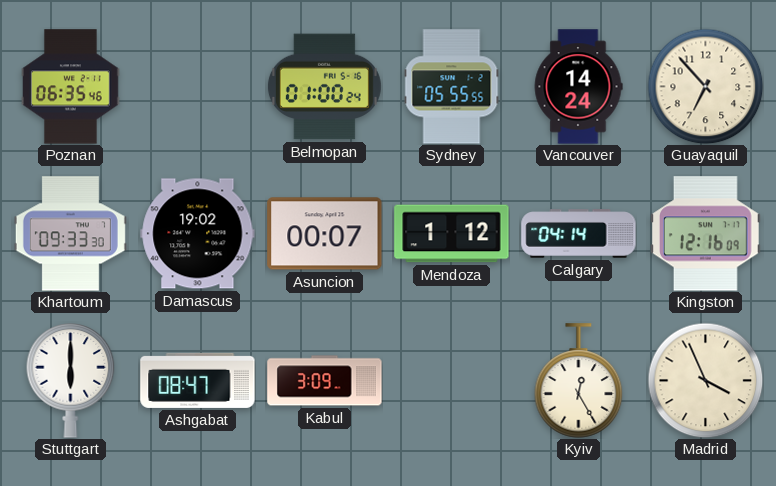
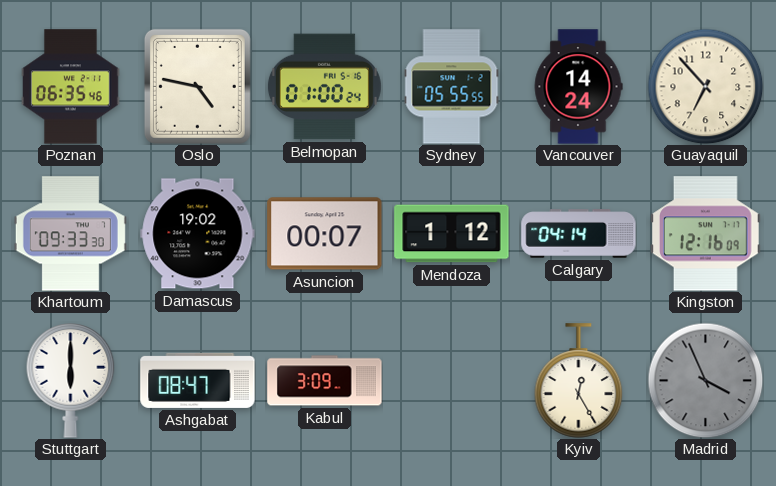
Oslo: none -> 4:47
Madrid dial: cream -> grey
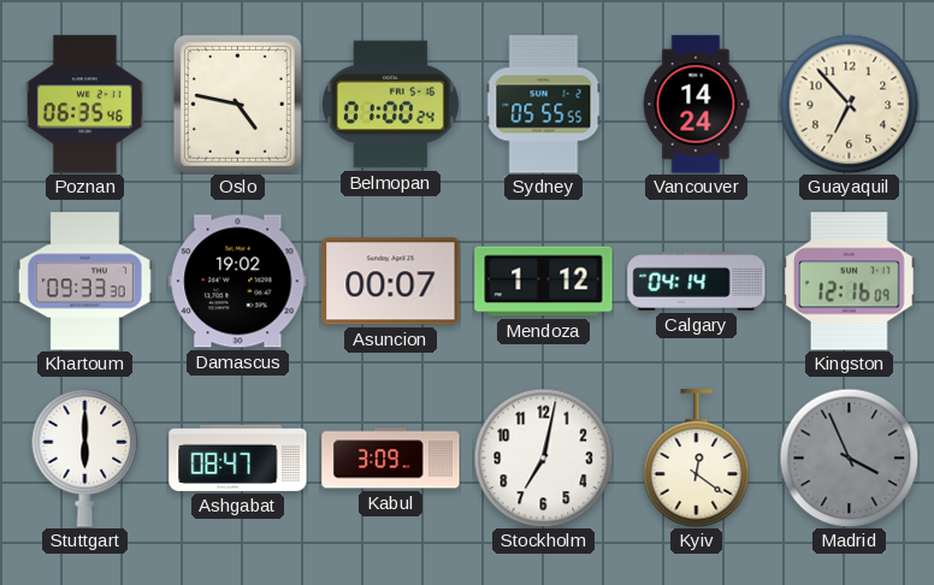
Stockholm: none -> 7:02
Kyiv: 12:25 -> 12:21
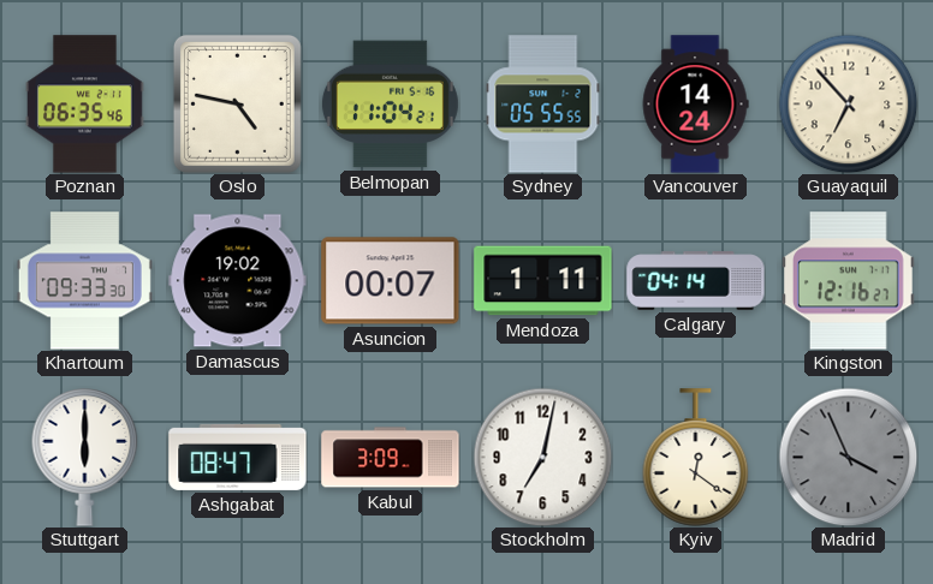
Belmopan: 01:00 -> 11:04
Mendoza: 1:12 -> 1:11
Kingston: 12:16:09 -> 12:16:27
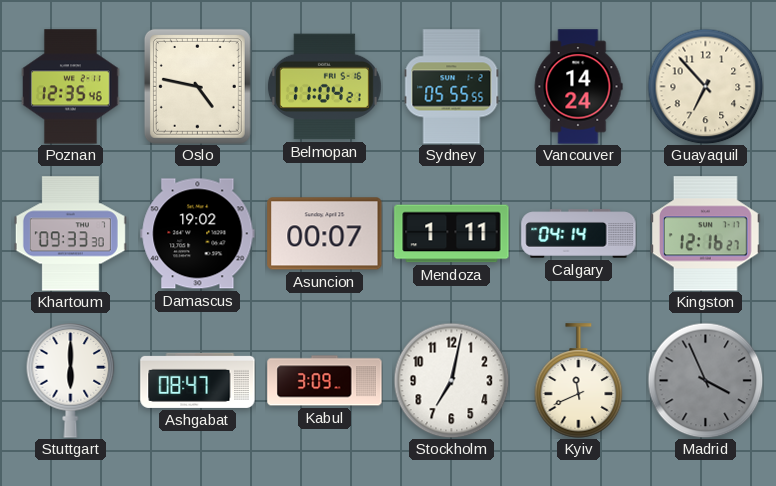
Poznan: 06:35 -> 12:35
Kyiv: 12:21 -> 11:41
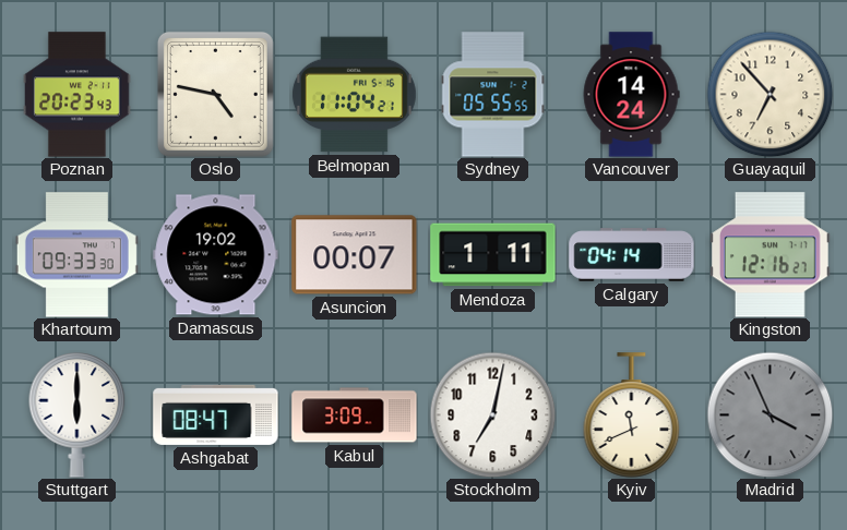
Poznan: 12:35 -> 20:23
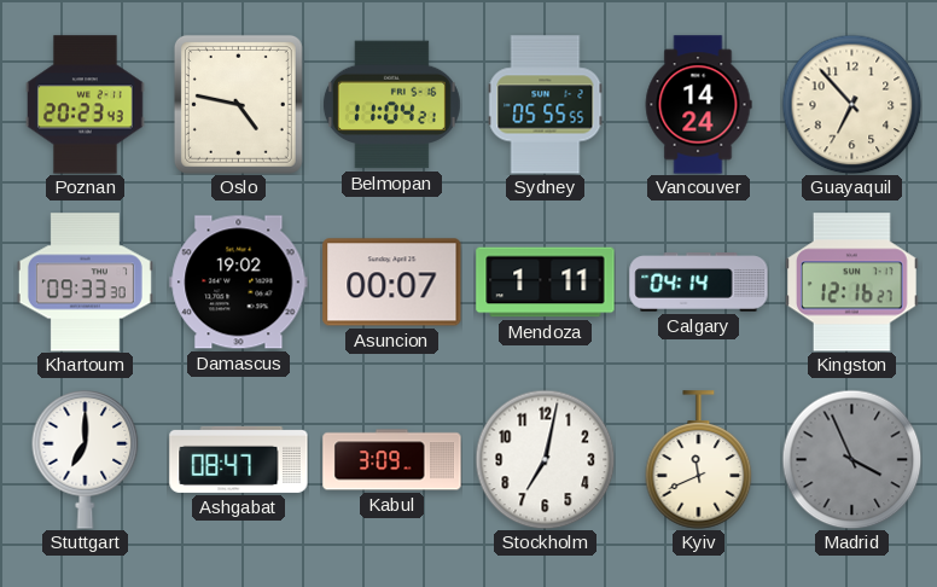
Stuttgart: 6:00 -> 7:00
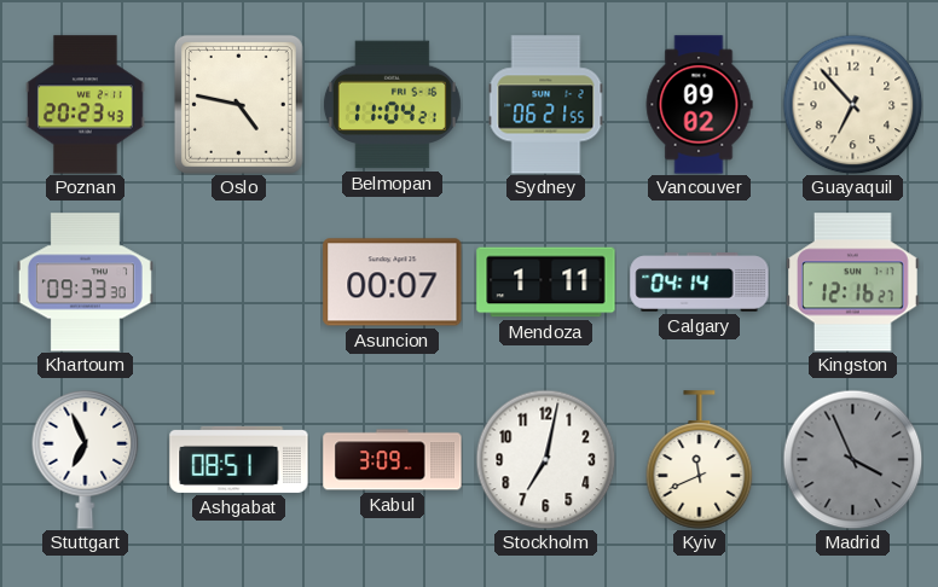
Sydney: 05:55 -> 06:21
Vancouver: 14:24 -> 09:02
Damascus: 19:02 -> none
Stuttgart: 7:00 -> 6:56
Ashgabat: 08:47 -> 08:51
